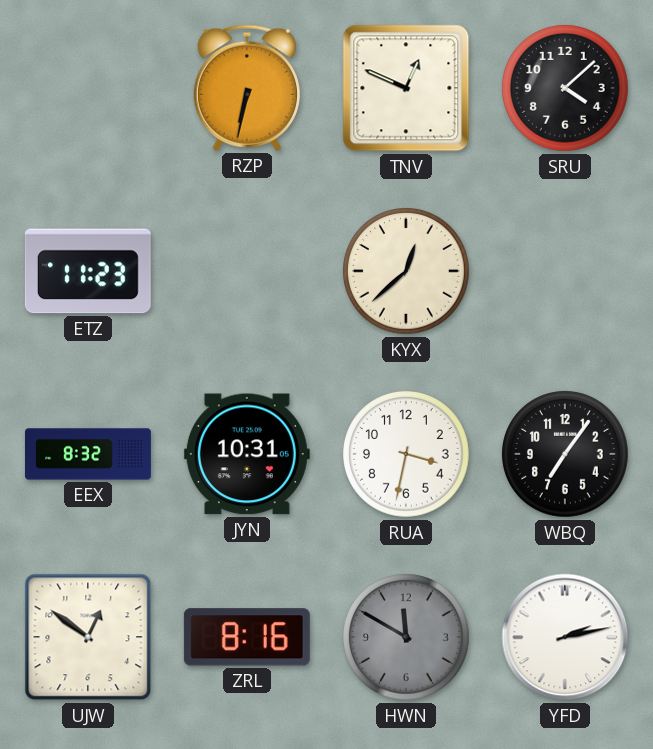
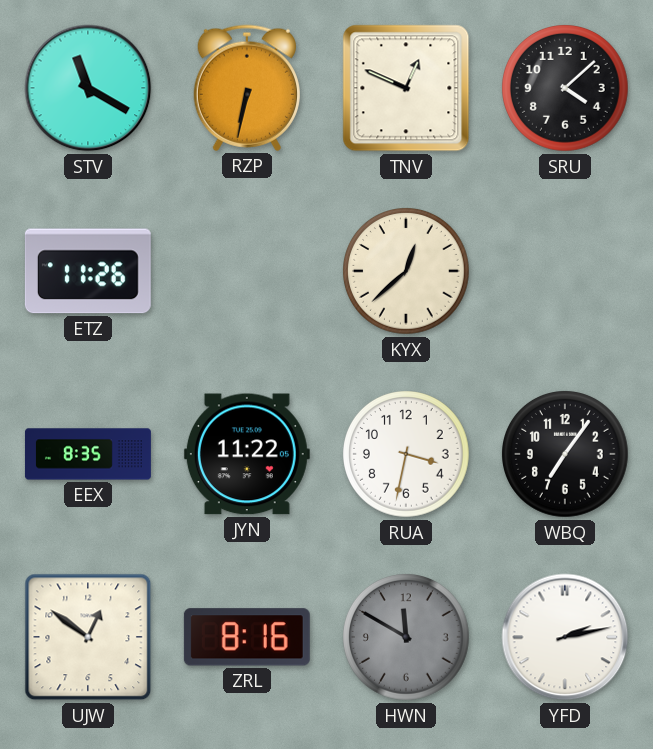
STV: none -> 11:20
ETZ: 11:23 -> 11:26
EEX: 8:32 -> 8:35
JYN: 10:31 -> 11:22
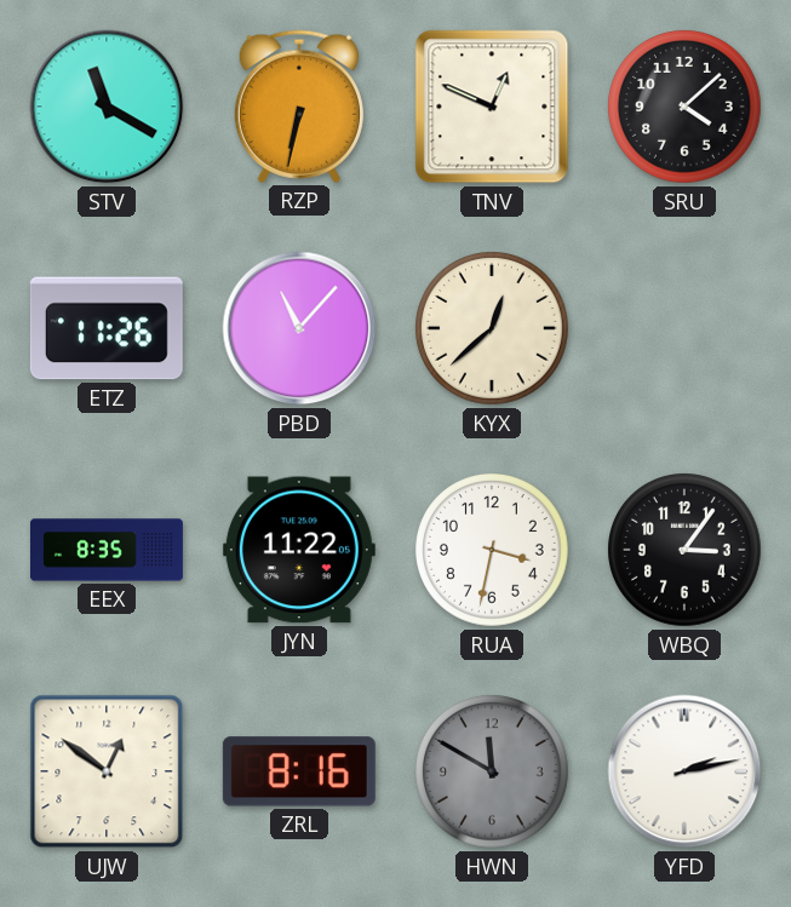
PBD: none -> 11:07
WBQ: 7:06 -> 3:06
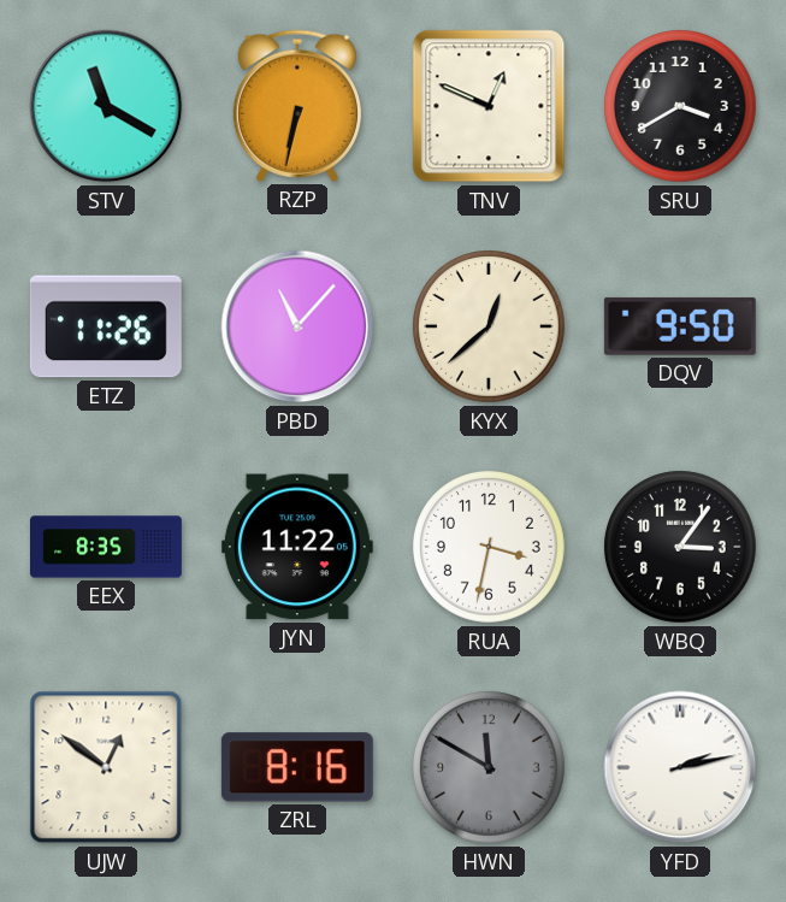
SRU: 4:08 -> 3:40
DQV: none -> 9:50
